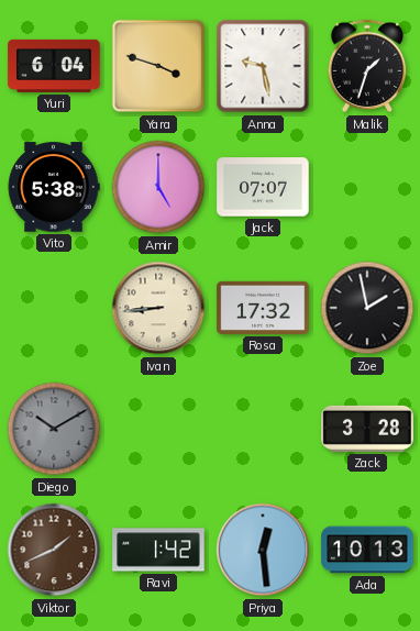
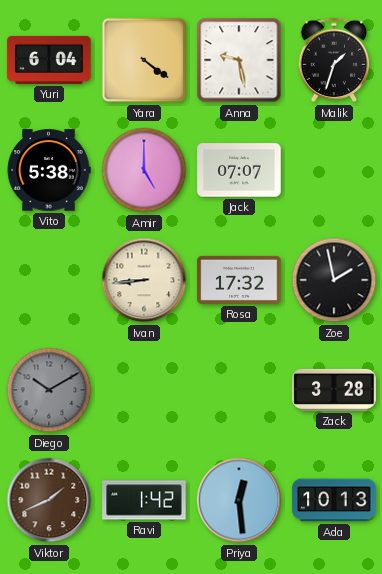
Yara: 3:48 -> 4:21
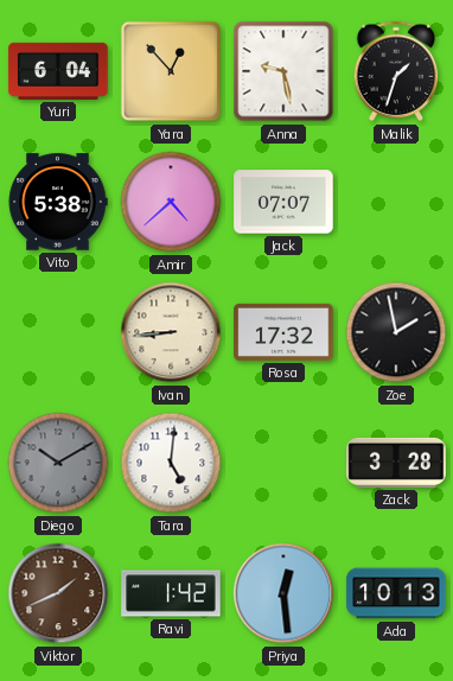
Yara: 4:21 -> 12:53
Amir: 5:00 -> 4:38
Tara: none -> 5:01
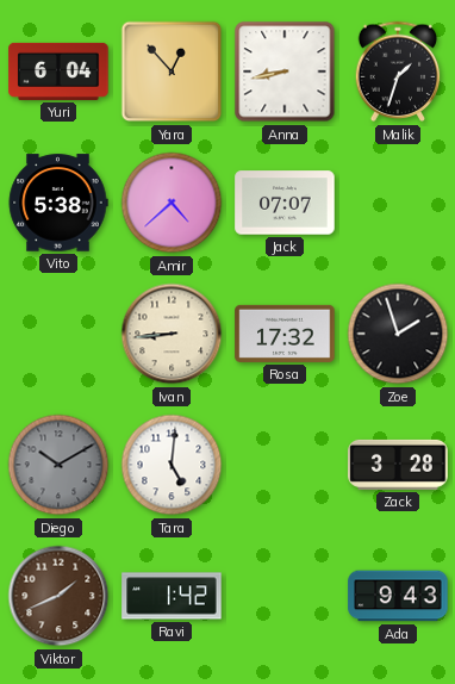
Anna: 9:28 -> 8:43
Zoe: 1:58 -> 1:57
Priya: 12:29 -> none
Ada: 10:13 -> 9:43
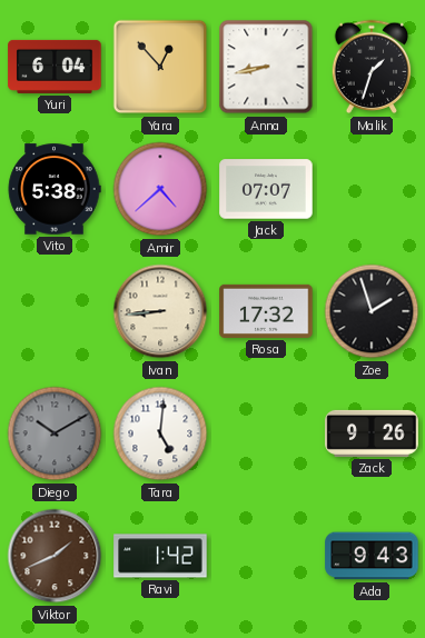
Zack: 3:28 -> 9:26
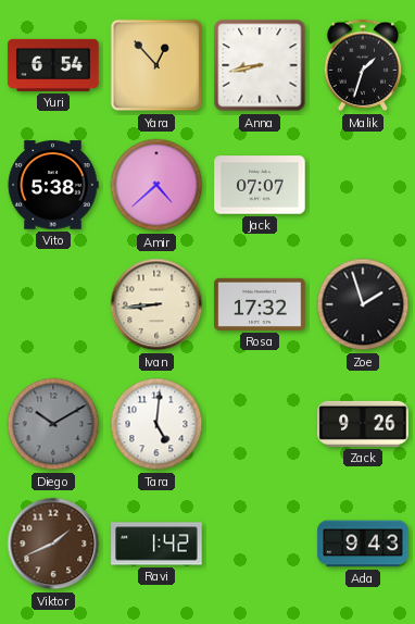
Yuri: 6:04 -> 6:54
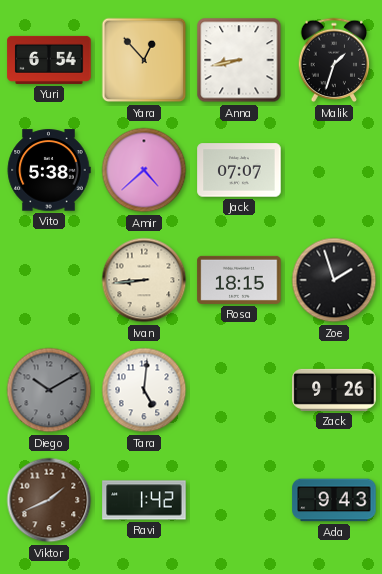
Rosa: 17:32 -> 18:15
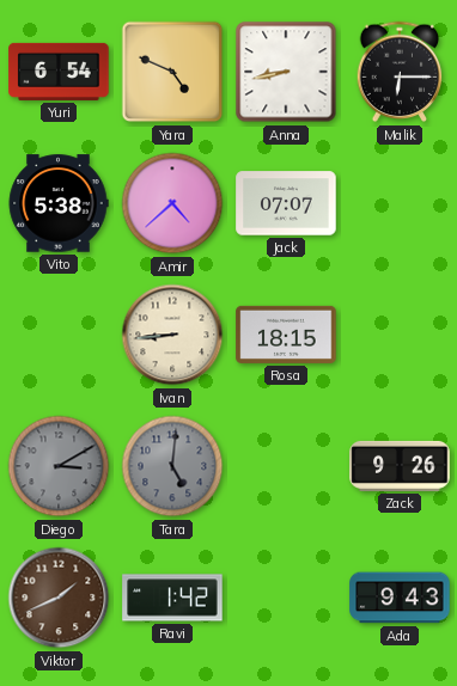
Yara: 12:53 -> 4:49
Malik: 1:33 -> 6:15
Zoe: 1:57 -> none
Diego: 10:10 -> 3:10
Tara dial: white -> grey
